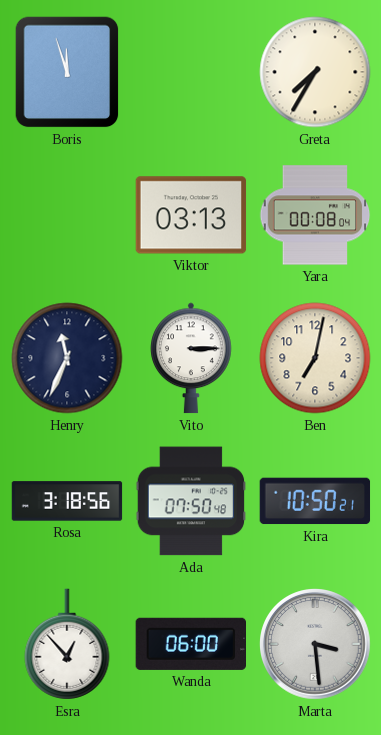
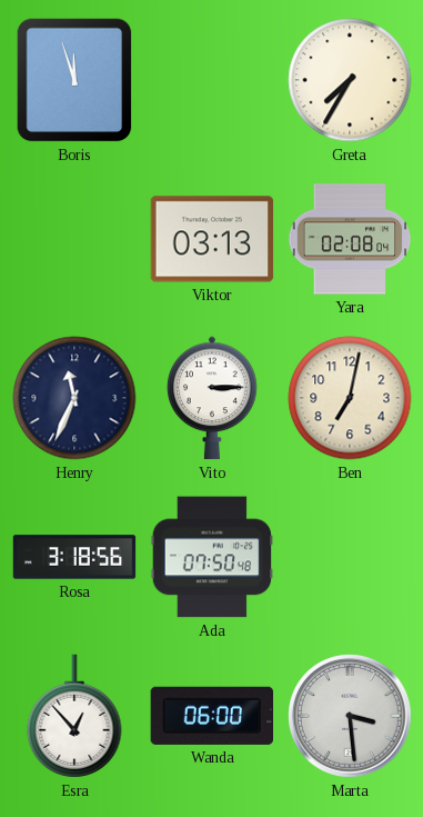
Yara: 00:08 -> 02:08
Kira: 10:50 -> none
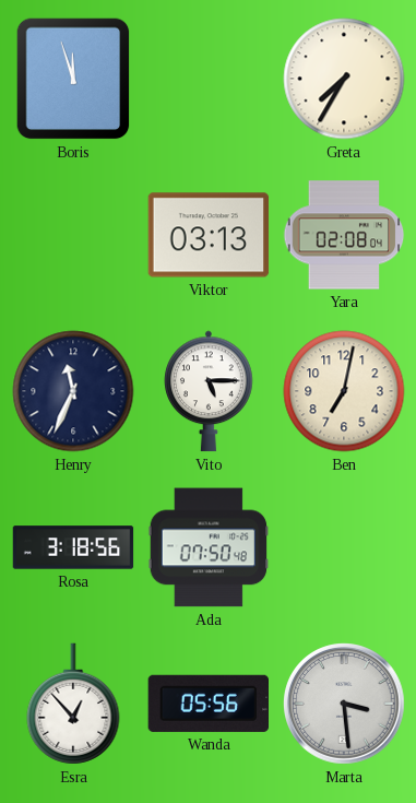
Vito: 3:15 -> 5:15
Wanda: 06:00 -> 05:56
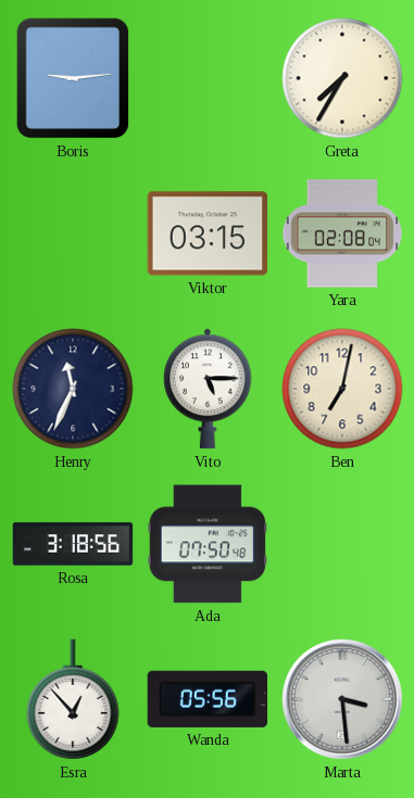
Boris: 11:57 -> 9:14
Viktor: 03:13 -> 03:15
